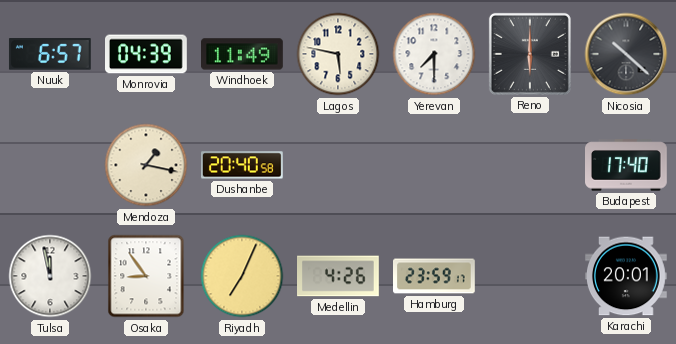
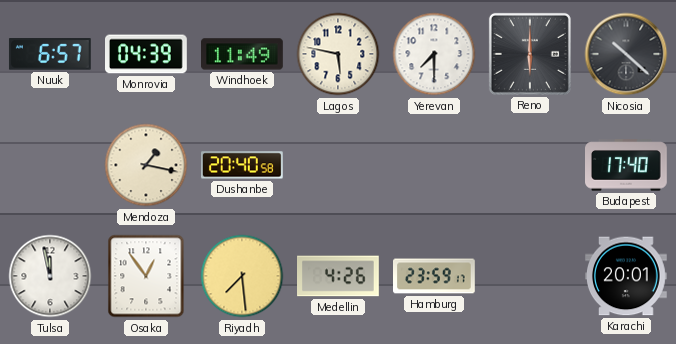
Osaka: 8:54 -> 12:54
Riyadh: 7:04 -> 7:29
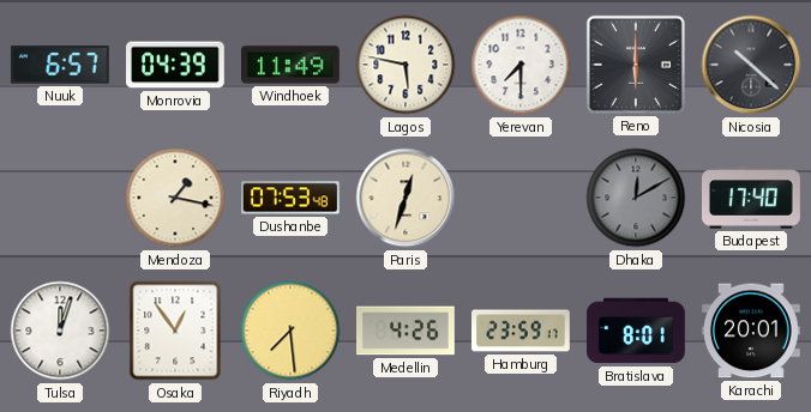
Dushanbe: 20:40 -> 07:53
Paris: none -> 12:33
Dhaka: none -> 12:10
Tulsa: 11:58 -> 12:03
Bratislava: none -> 8:01
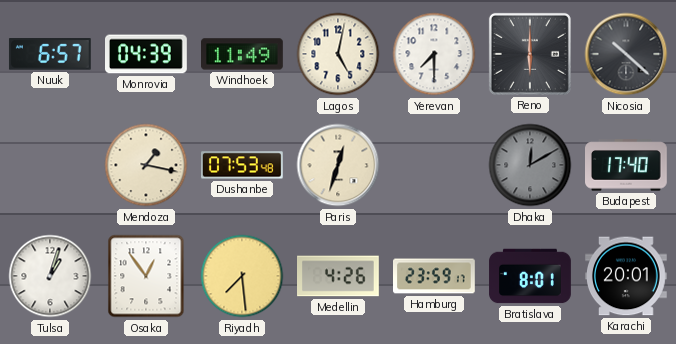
Lagos: 5:47 -> 5:02
Tulsa: 12:03 -> 1:03
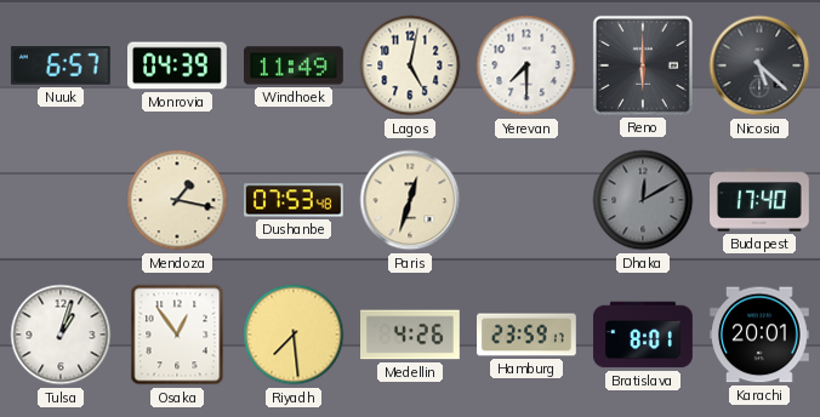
Nicosia: 10:22 -> 5:22
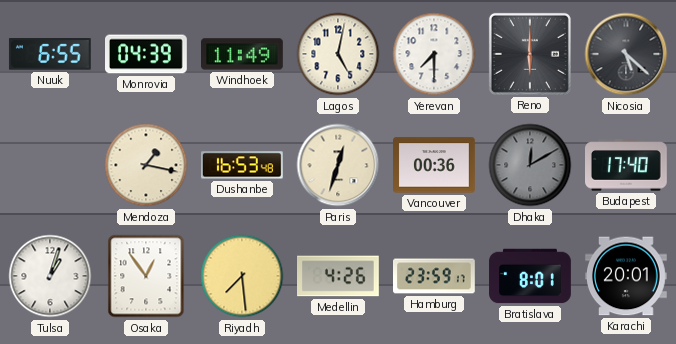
Nuuk: 6:57 -> 6:55
Dushanbe: 07:53 -> 16:53
Vancouver: none -> 00:36
